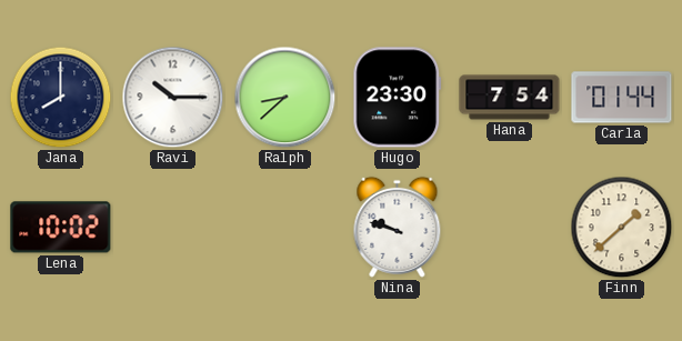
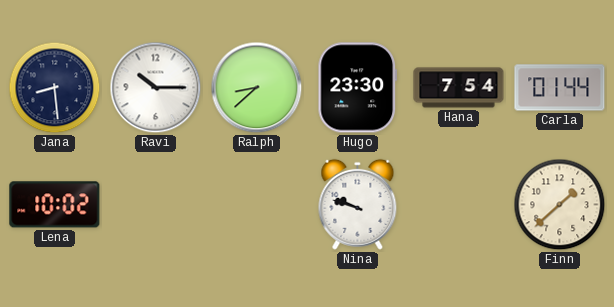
Jana: 8:00 -> 8:29
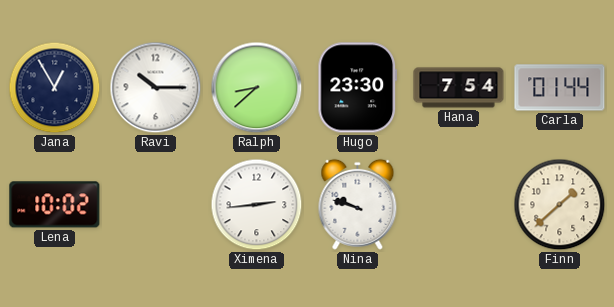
Jana: 8:29 -> 12:55
Ximena: none -> 2:44
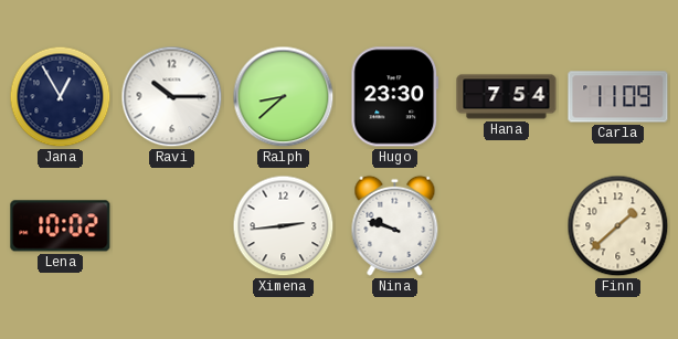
Carla: 01:44 -> 11:09
